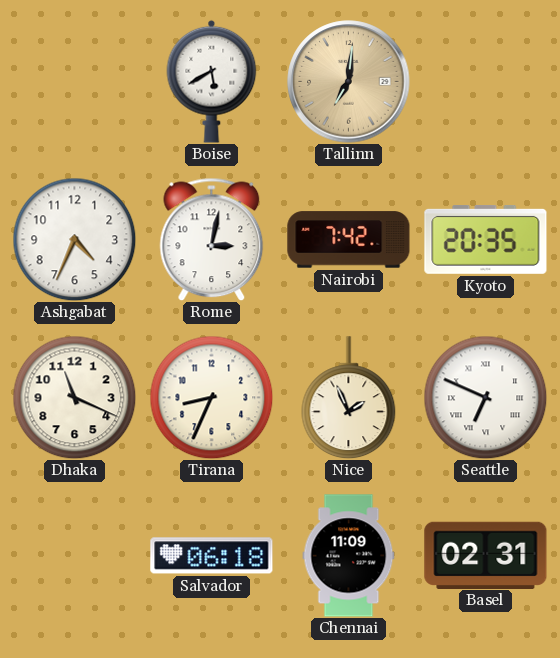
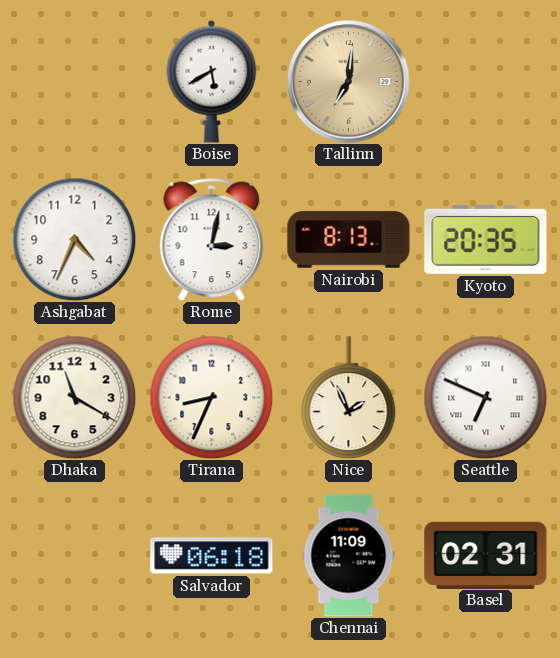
Nairobi: 7:42 -> 8:13
Dhaka: 11:19 -> 11:20
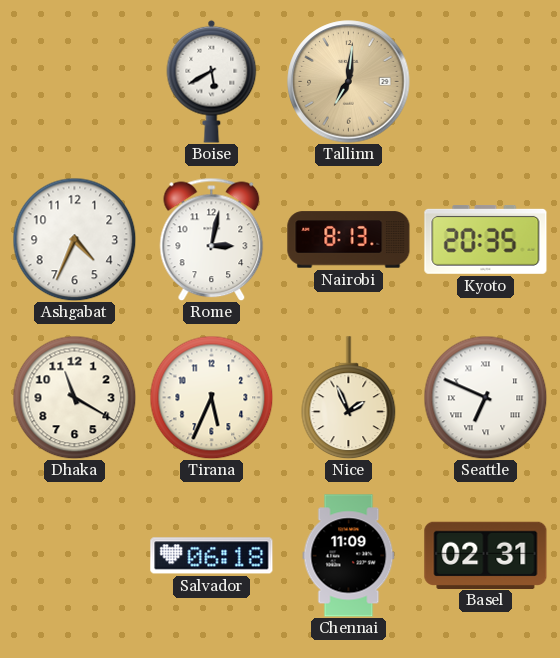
Tirana: 8:34 -> 5:34
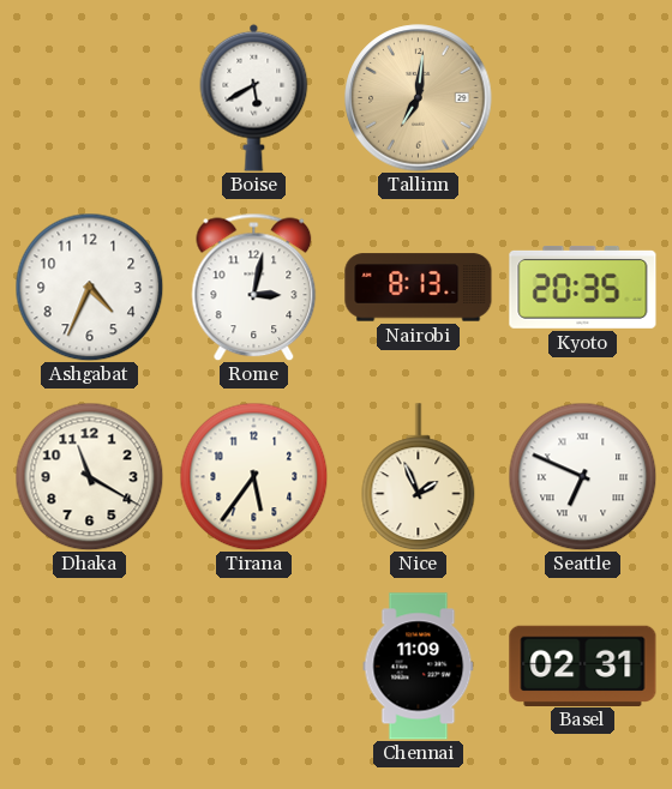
Tirana: 5:34 -> 5:36
Salvador: 06:18 -> none
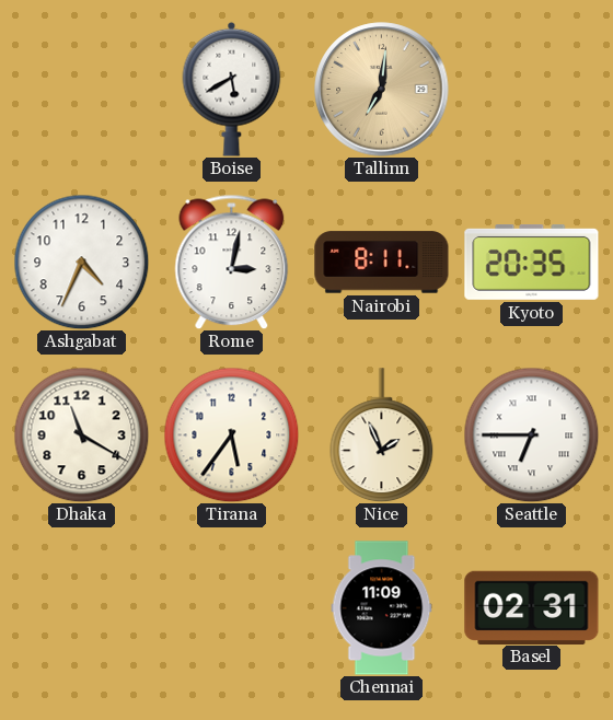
Nairobi: 8:13 -> 8:11
Seattle: 6:49 -> 6:45
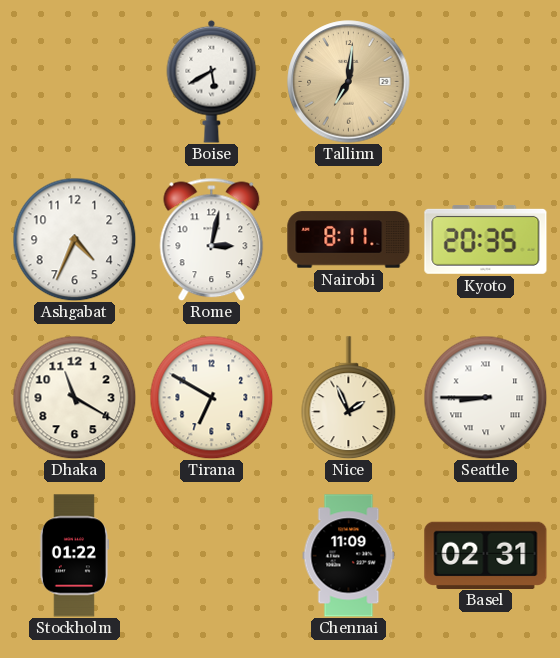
Tirana: 5:36 -> 6:50
Seattle: 6:45 -> 8:45
Stockholm: none -> 01:22
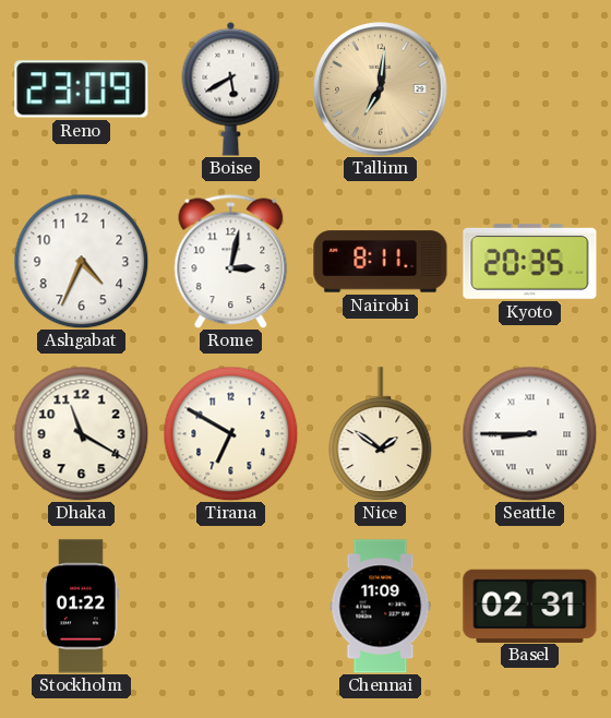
Reno: none -> 23:09
Nice: 1:56 -> 1:51
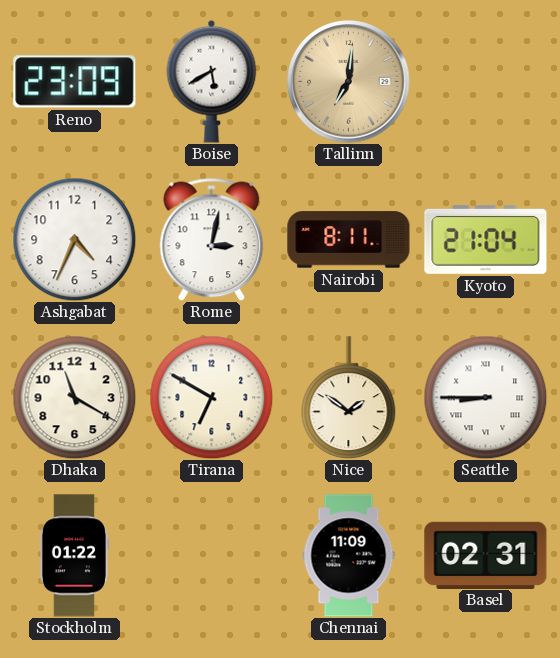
Kyoto: 20:35 -> 21:04
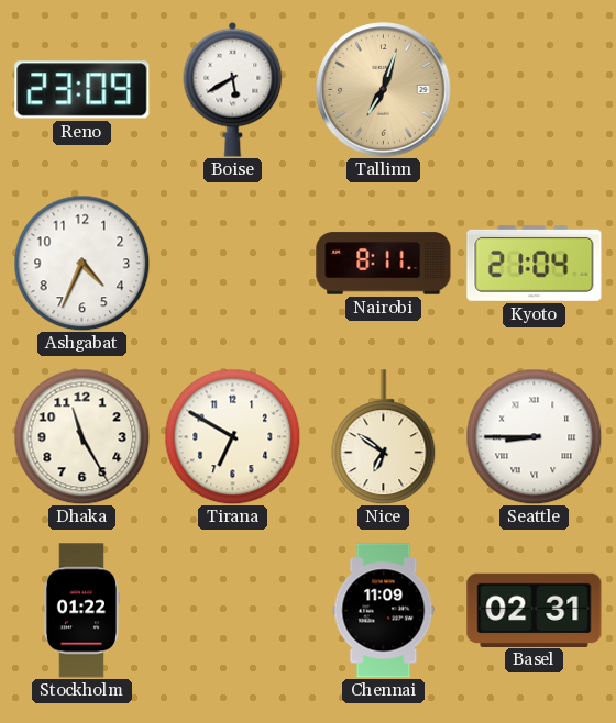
Tallinn: 7:01 -> 7:03
Rome: 3:02 -> none
Dhaka: 11:20 -> 11:25
Nice: 1:51 -> 6:51
